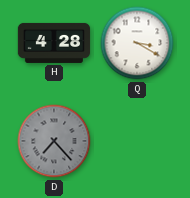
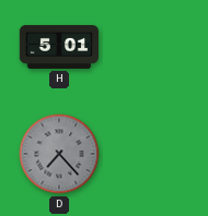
H: 4:28 -> 5:01
Q: 3:20 -> none
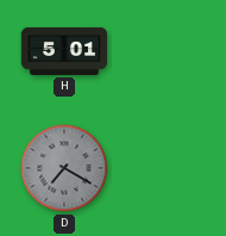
D: 7:23 -> 7:20
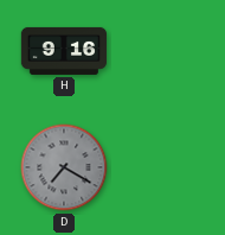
H: 5:01 -> 9:16
